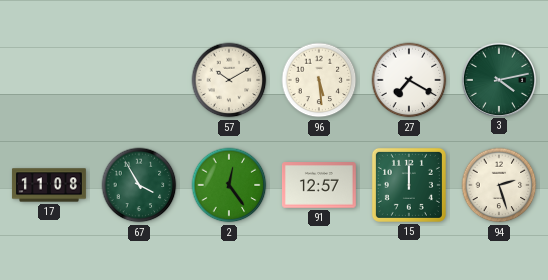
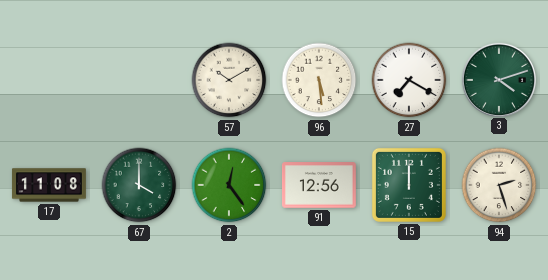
3: 4:13 -> 4:12
67: 3:55 -> 4:00
91: 12:57 -> 12:56
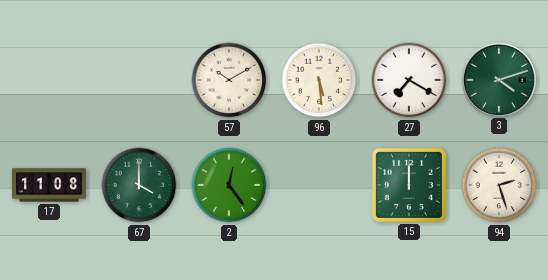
91: 12:56 -> none
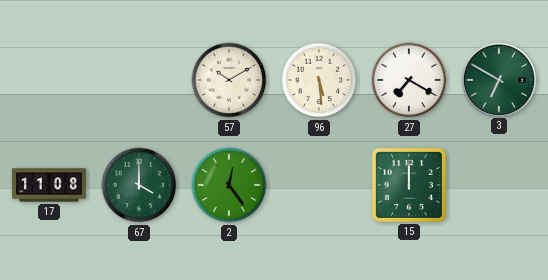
3: 4:12 -> 6:50
94: 2:27 -> none
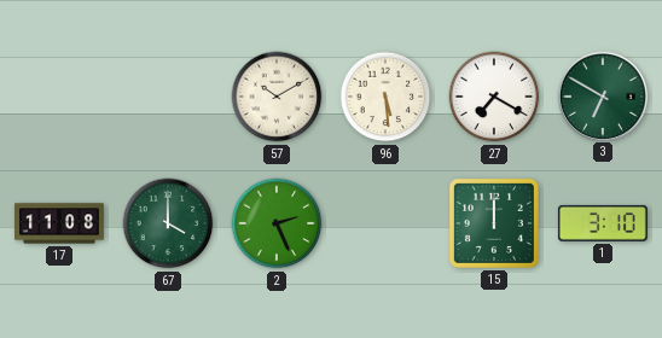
2: 12:24 -> 2:26
1: none -> 3:10
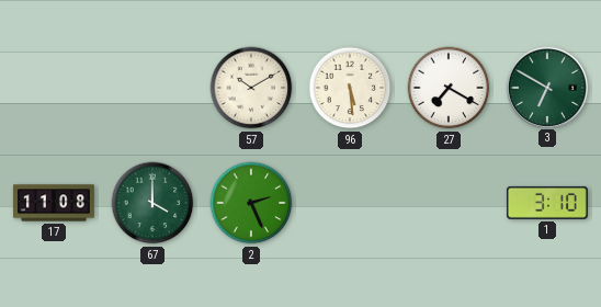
15: 12:00 -> none
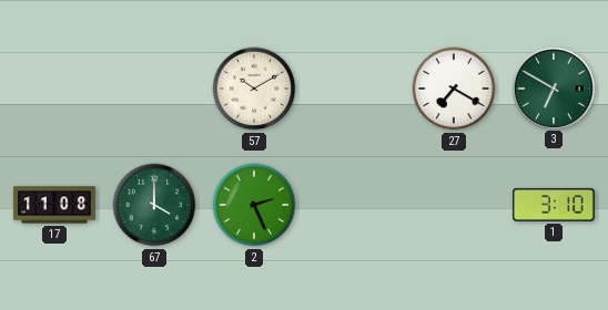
96: 5:29 -> none
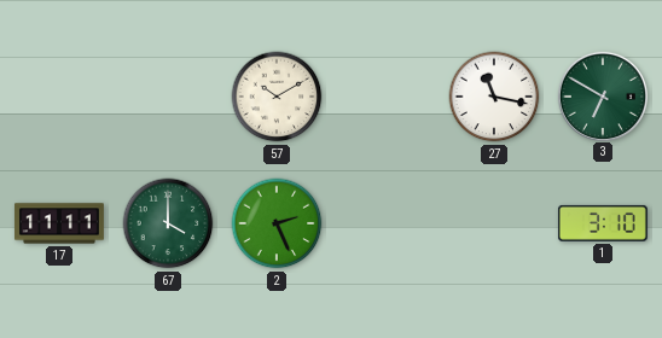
27: 7:20 -> 11:17
17: 11:08 -> 11:11
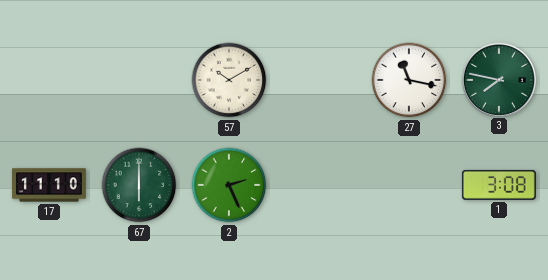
3: 6:50 -> 7:47
17: 11:11 -> 11:10
67: 4:00 -> 6:00
1: 3:10 -> 3:08
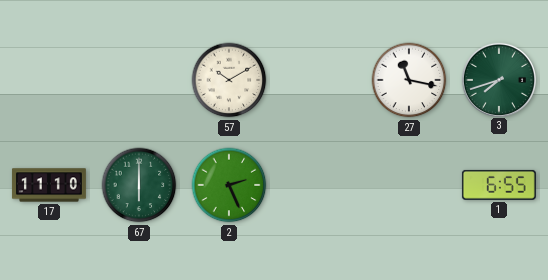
3: 7:47 -> 7:42
1: 3:08 -> 6:55
